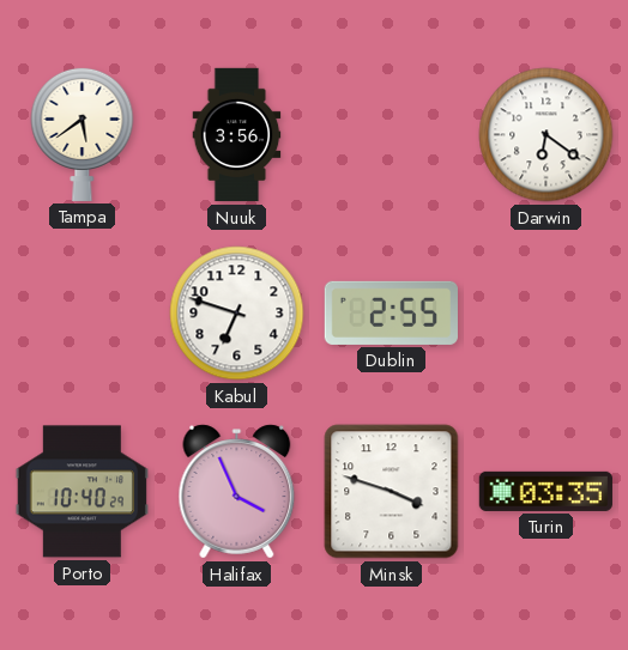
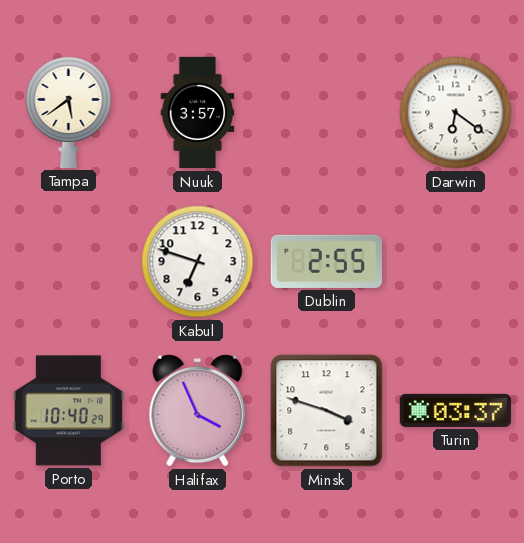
Nuuk: 3:56 -> 3:57
Turin: 03:35 -> 03:37
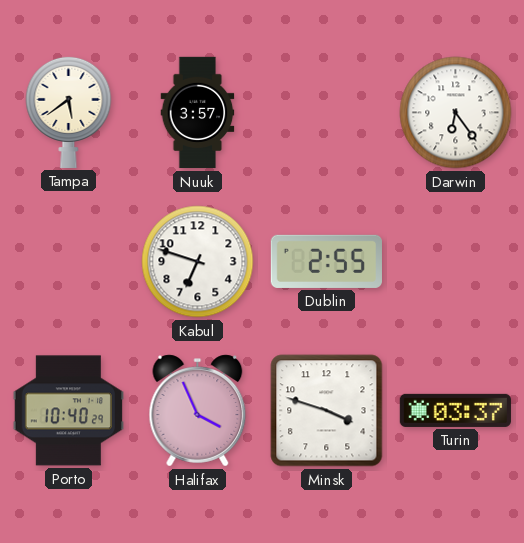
Darwin: 6:21 -> 6:24
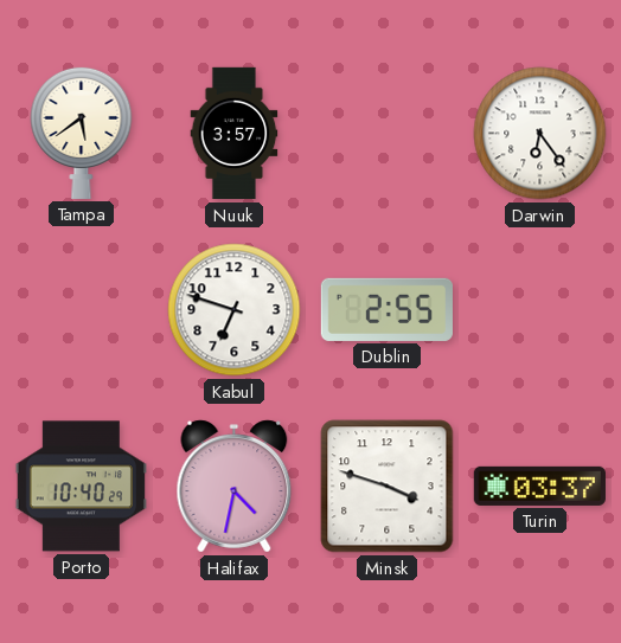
Halifax: 3:56 -> 4:32
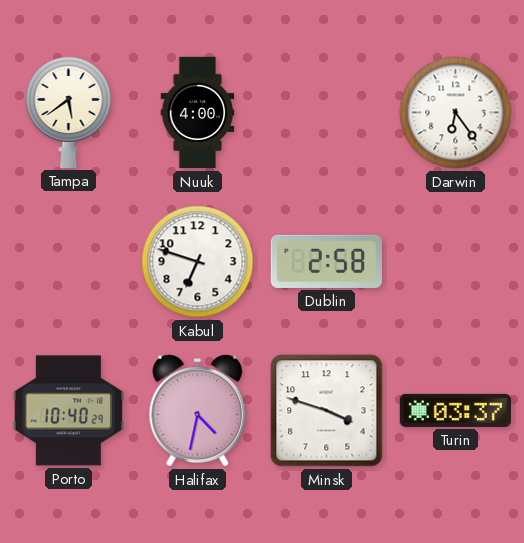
Nuuk: 3:57 -> 4:00
Dublin: 2:55 -> 2:58
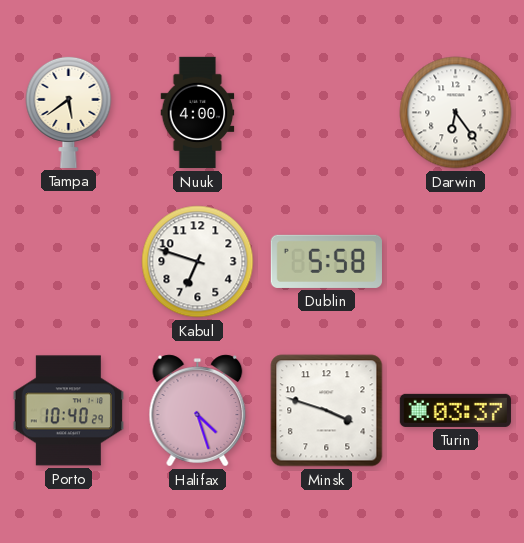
Dublin: 2:58 -> 5:58
Halifax: 4:32 -> 4:27
